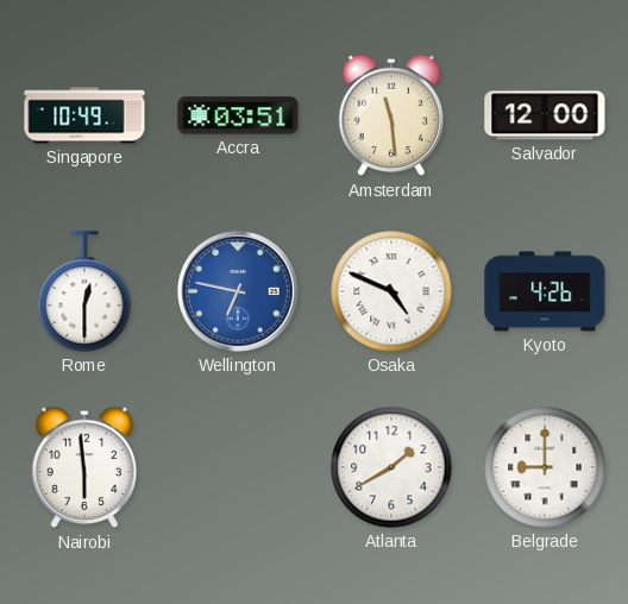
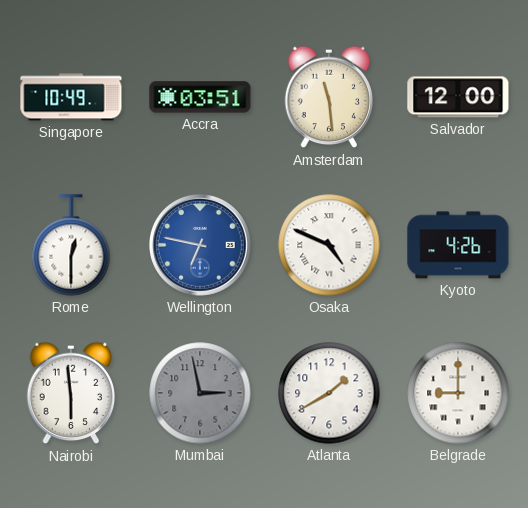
Mumbai: none -> 2:58
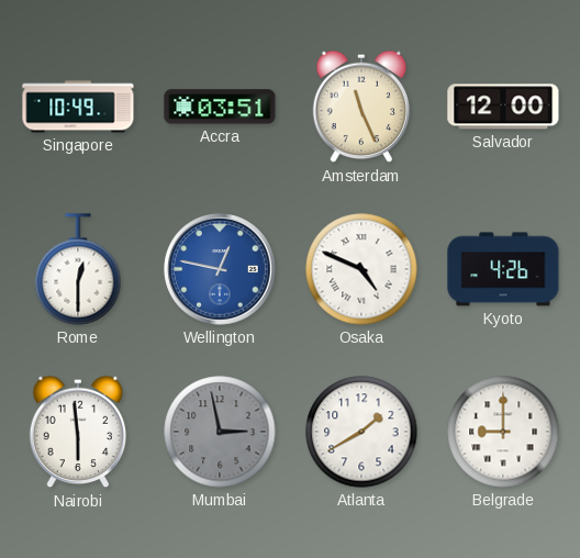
Amsterdam: 11:29 -> 11:26
Wellington: 6:47 -> 12:47
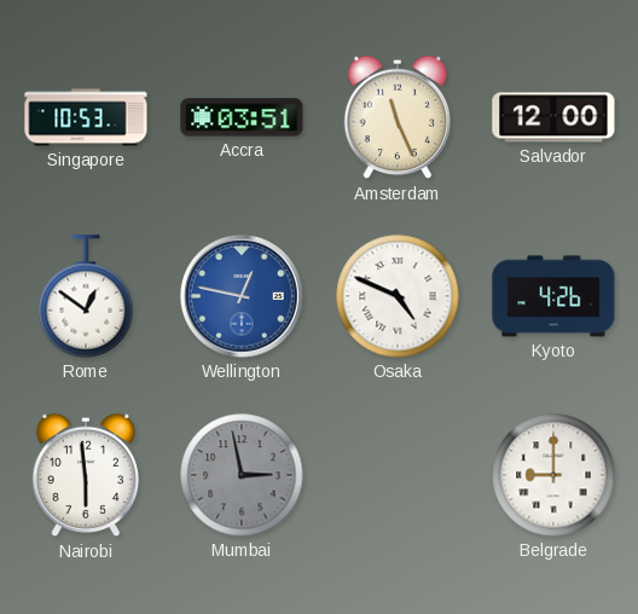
Singapore: 10:49 -> 10:53
Rome: 12:30 -> 12:51
Atlanta: 1:40 -> none
